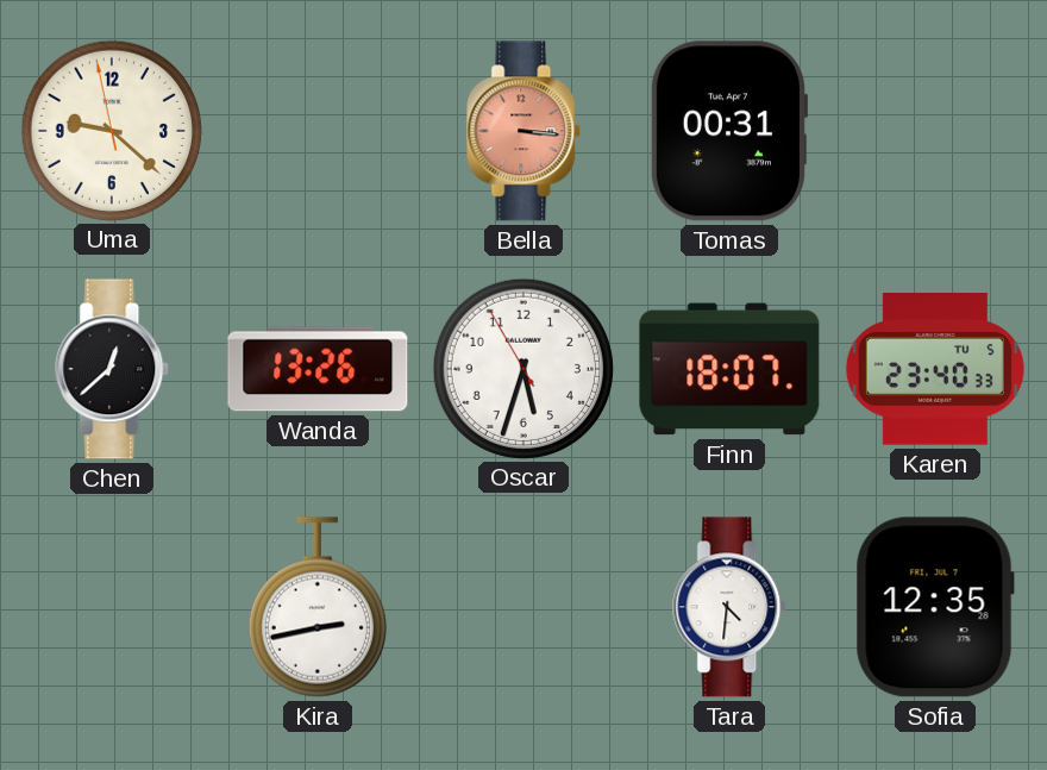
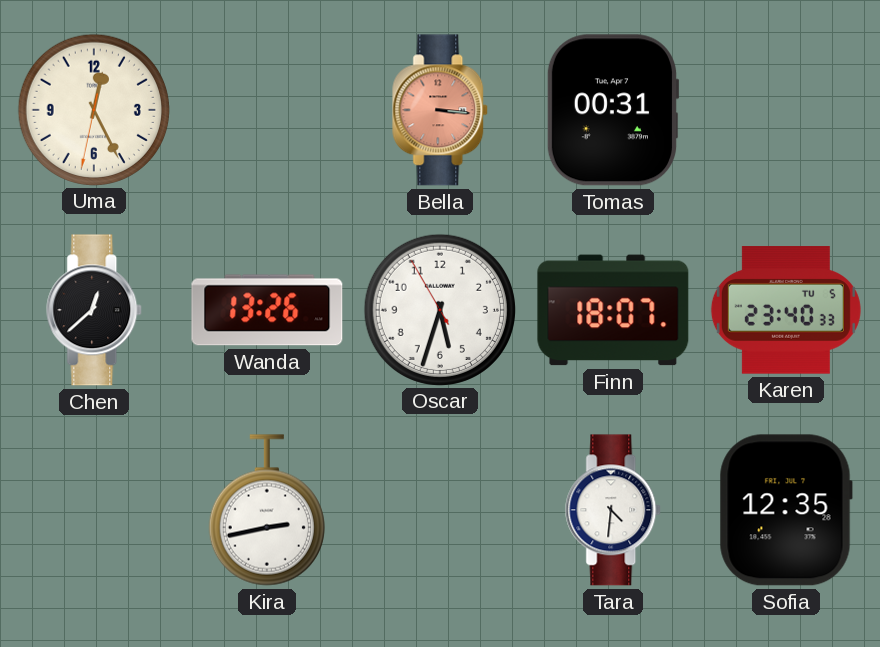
Uma: 9:21 -> 12:25
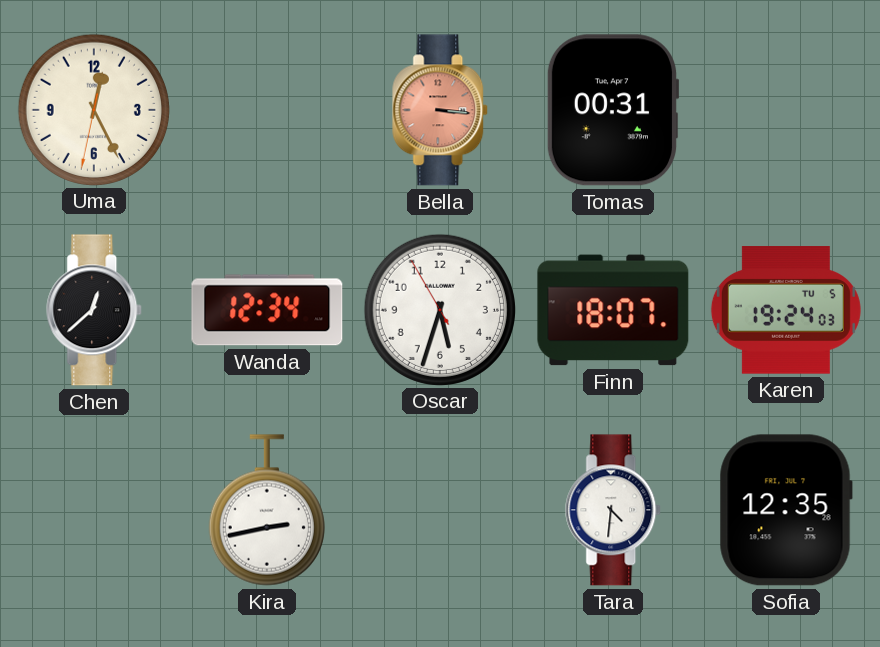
Wanda: 13:26 -> 12:34
Karen: 23:40 -> 19:24
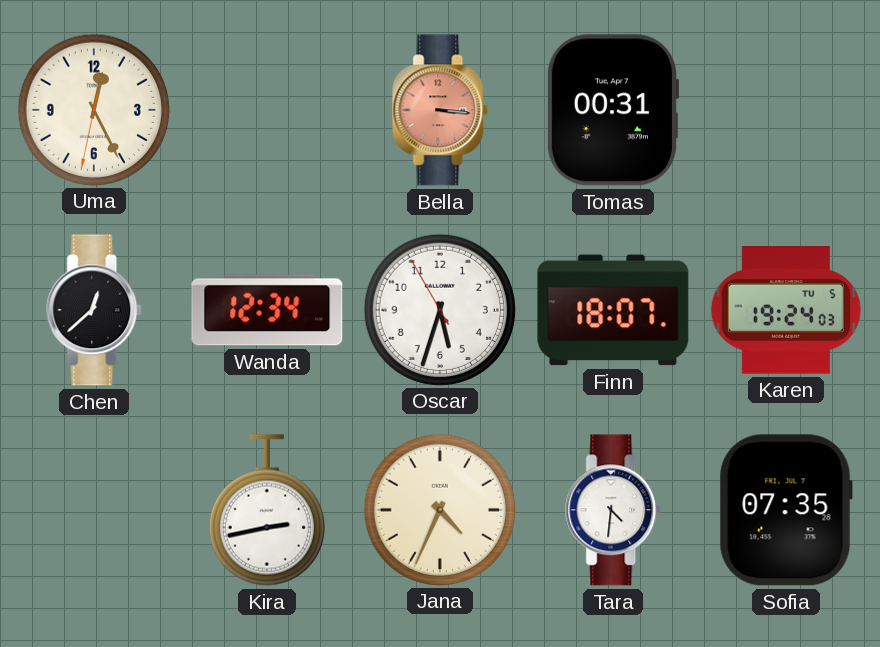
Jana: none -> 4:34
Sofia: 12:35 -> 07:35
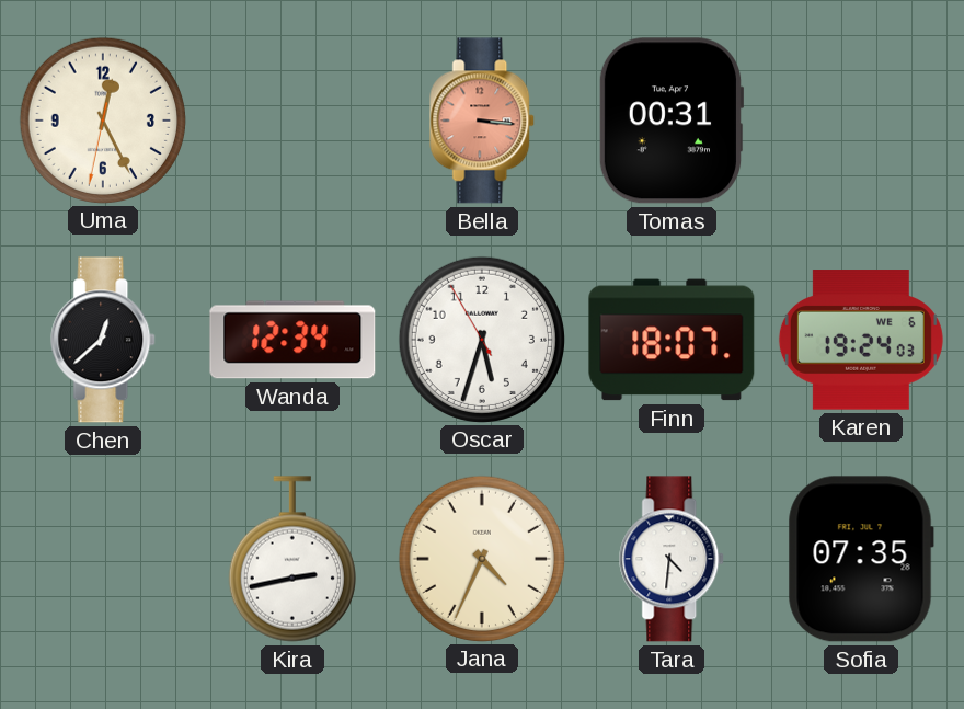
Karen date: TU 5 -> WE 6
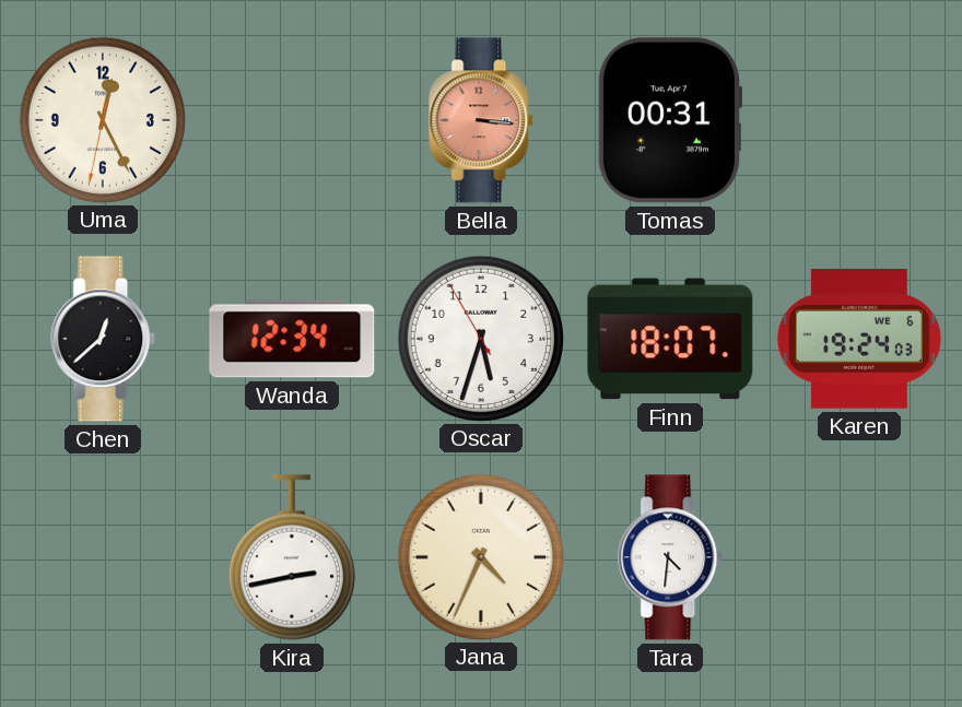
Sofia: 07:35 -> none
